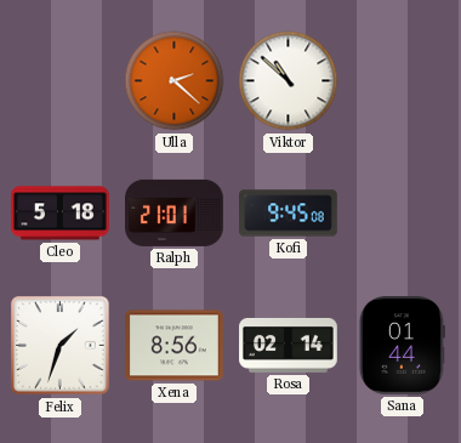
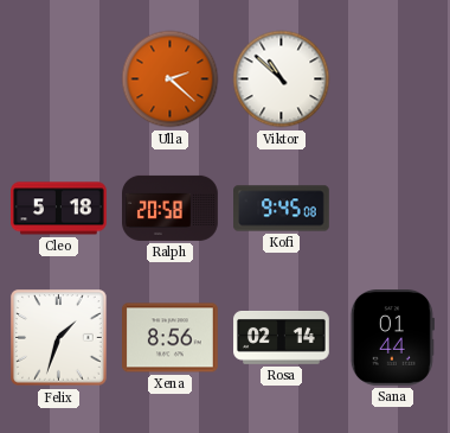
Ralph: 21:01 -> 20:58
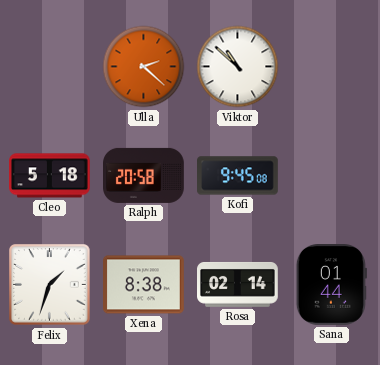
Xena: 8:56 -> 8:38
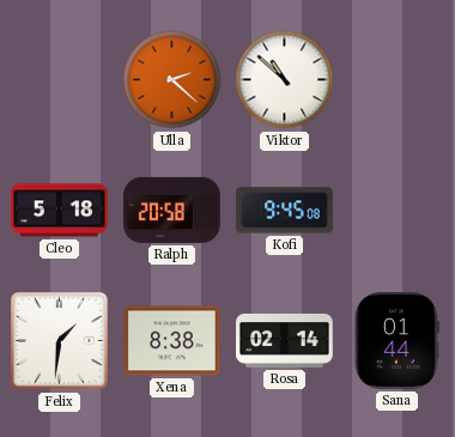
Felix: 1:33 -> 1:31
